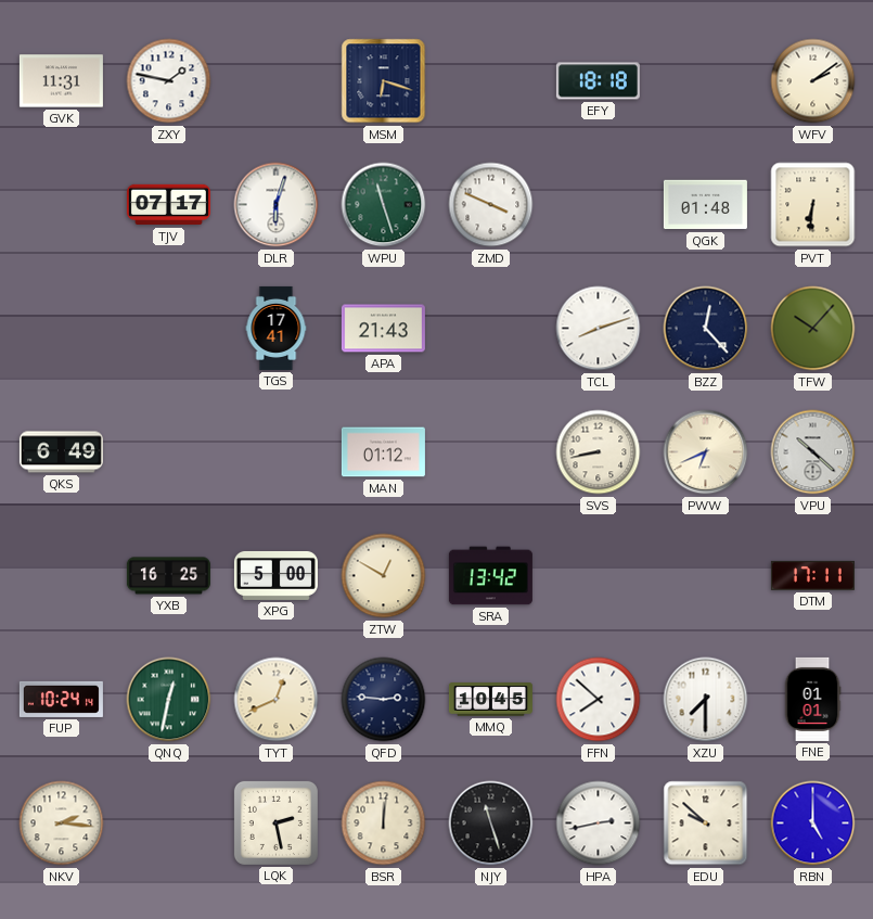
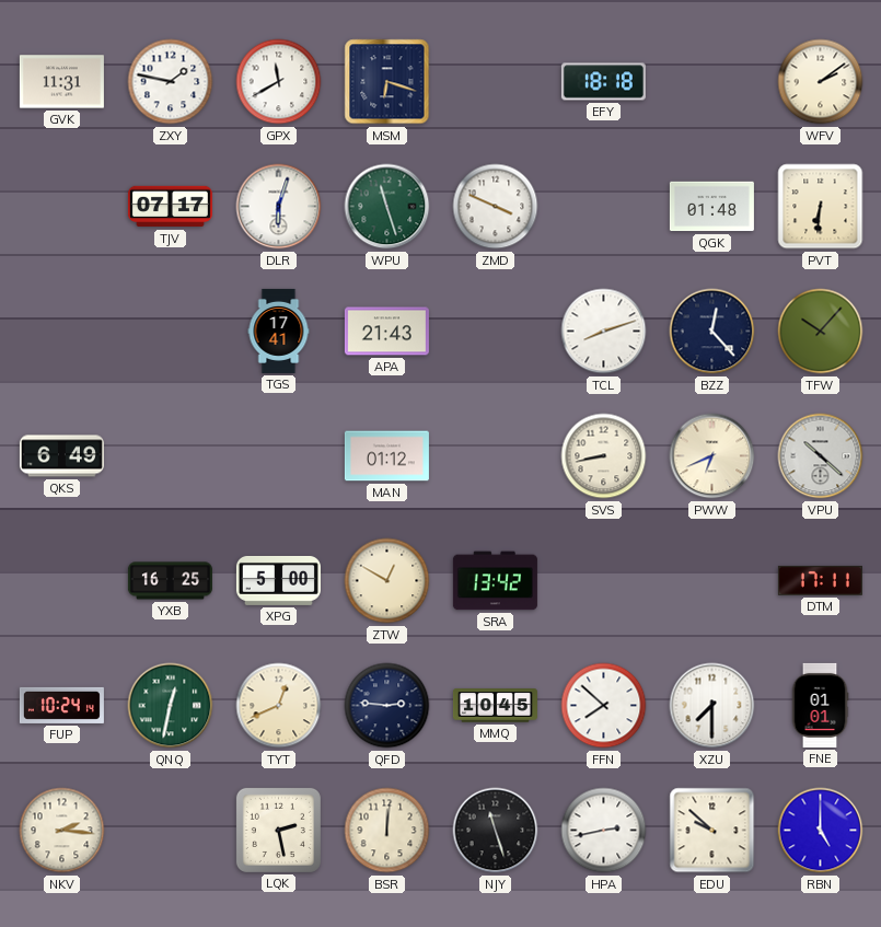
GPX: none -> 11:40
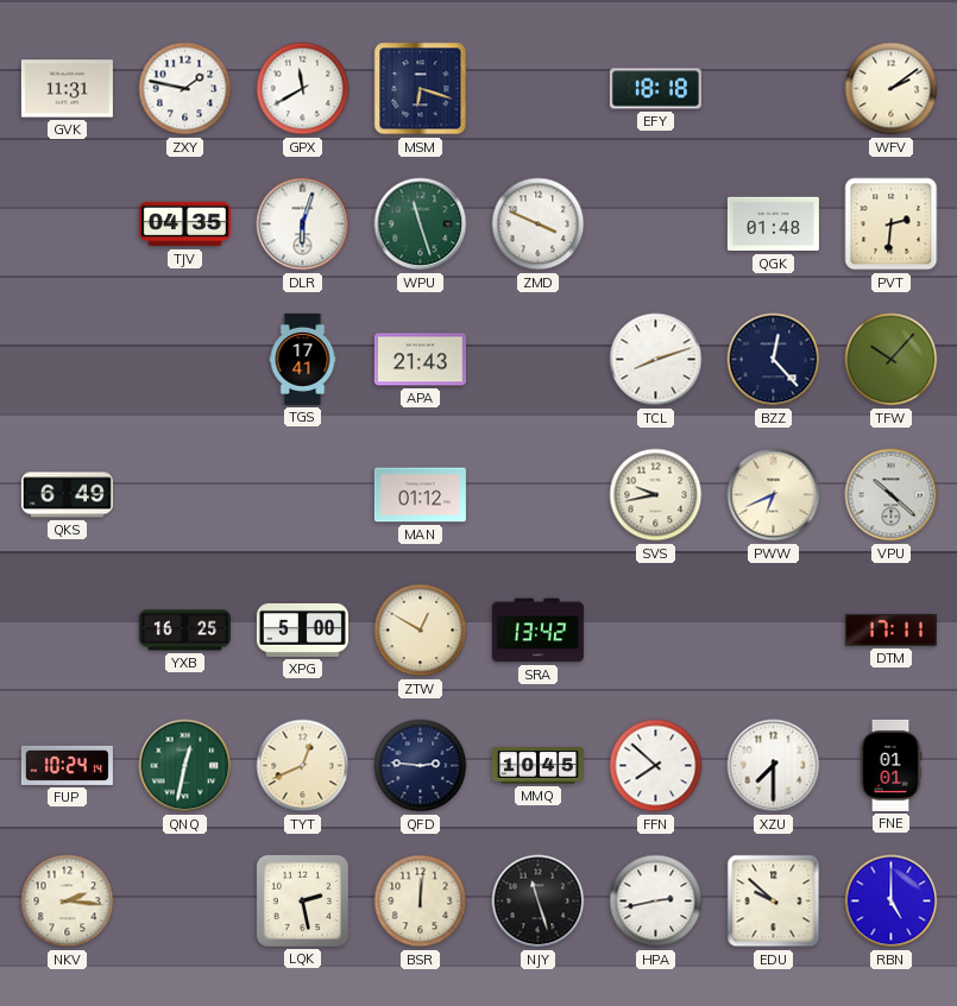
TJV: 07:17 -> 04:35
PVT: 6:31 -> 2:31
SVS: 8:43 -> 9:43
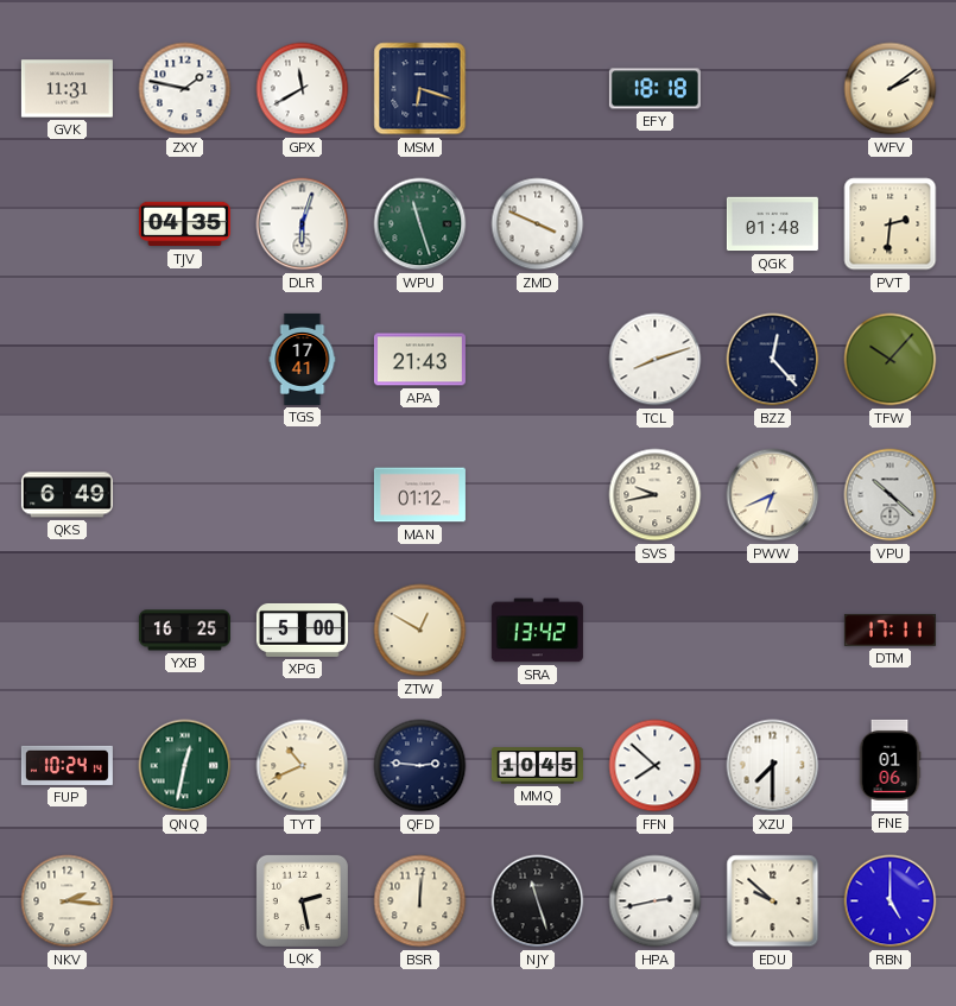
TYT: 12:41 -> 10:41
FNE: 01:01 -> 01:06
